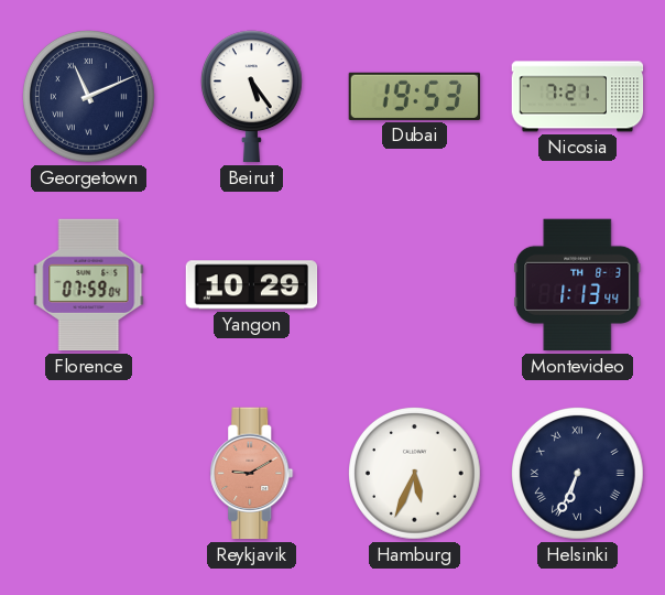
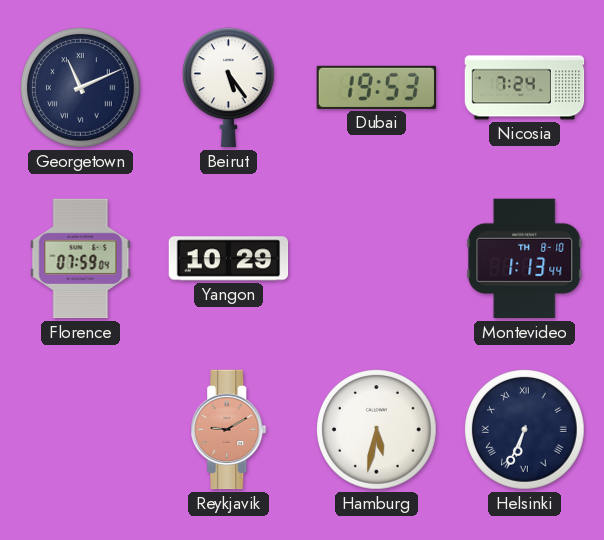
Nicosia: 7:21 -> 7:24
Montevideo date: TH 8-3 -> TH 8-10
Hamburg: 5:34 -> 5:32
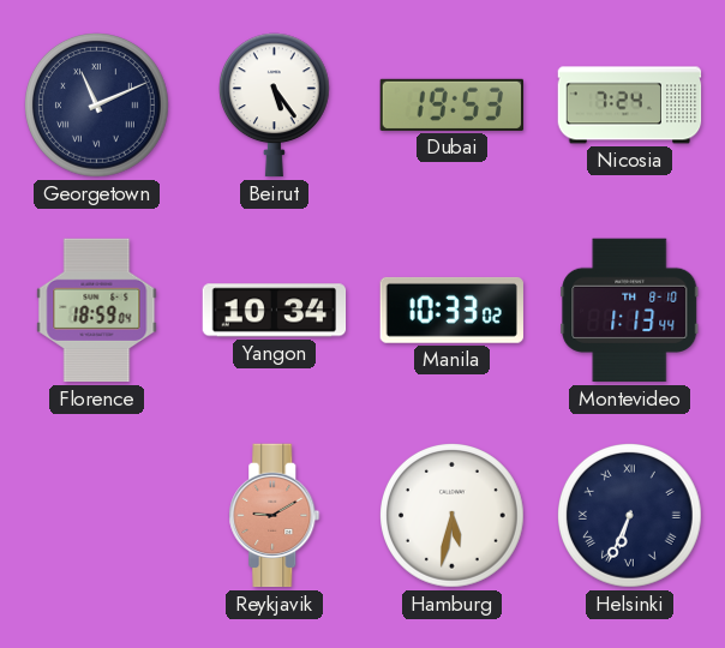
Florence: 07:59 -> 18:59
Yangon: 10:29 -> 10:34
Manila: none -> 10:33
